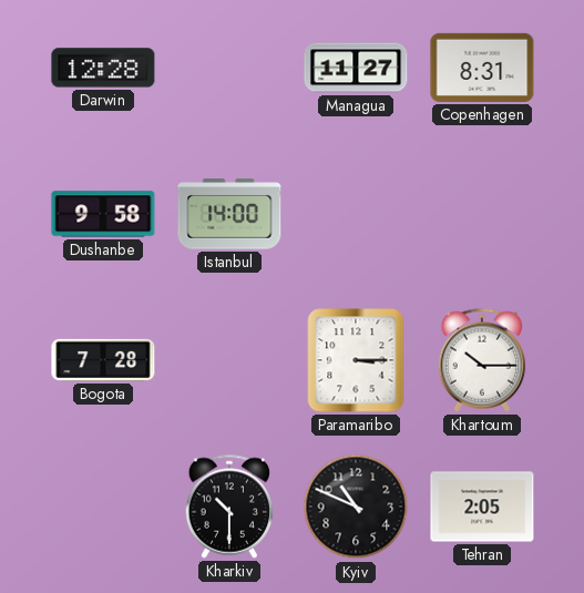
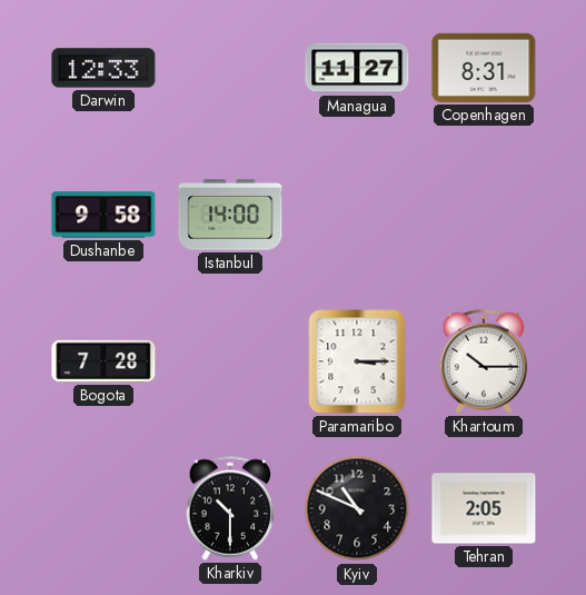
Darwin: 12:28 -> 12:33
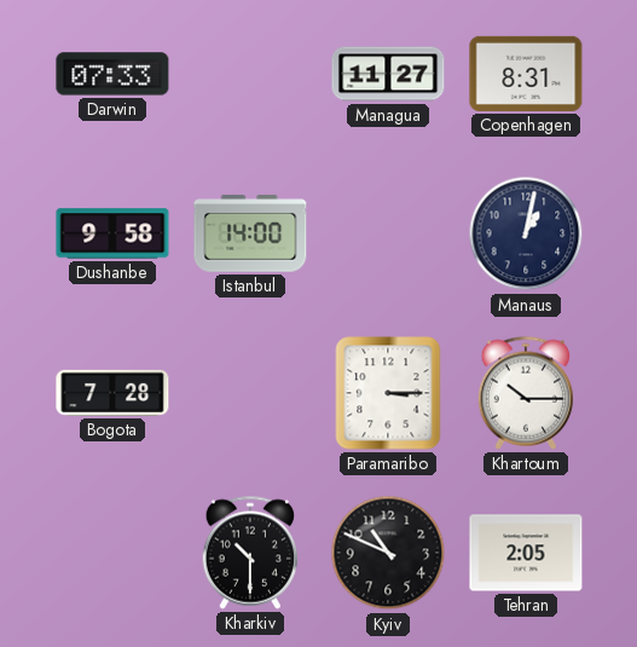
Darwin: 12:33 -> 07:33
Manaus: none -> 1:02
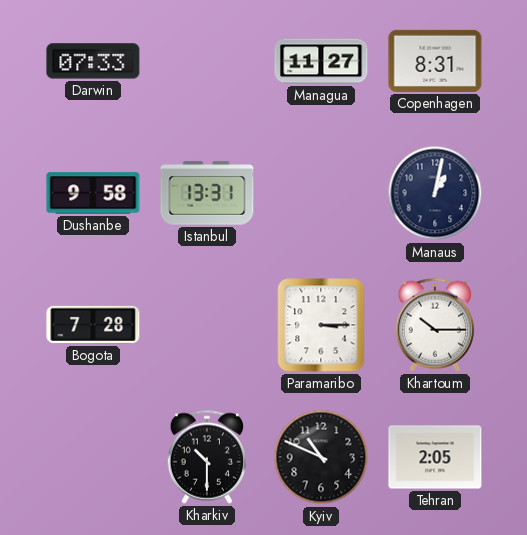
Istanbul: 14:00 -> 13:31
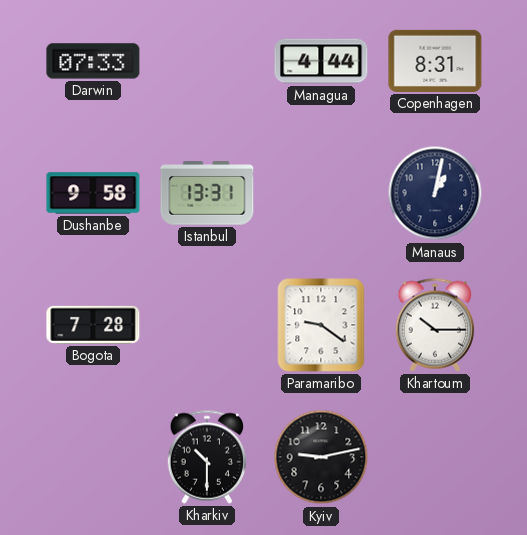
Managua: 11:27 -> 4:44
Paramaribo: 3:15 -> 9:21
Kyiv: 10:49 -> 9:13
Tehran: 2:05 -> none
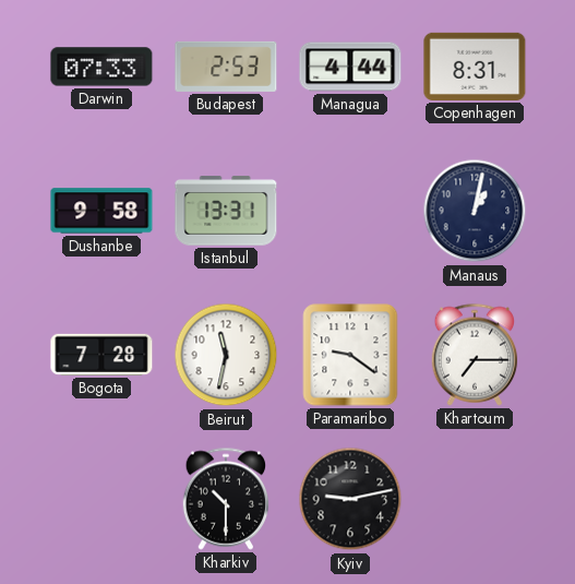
Budapest: none -> 2:53
Beirut: none -> 11:32
Khartoum: 10:15 -> 7:15
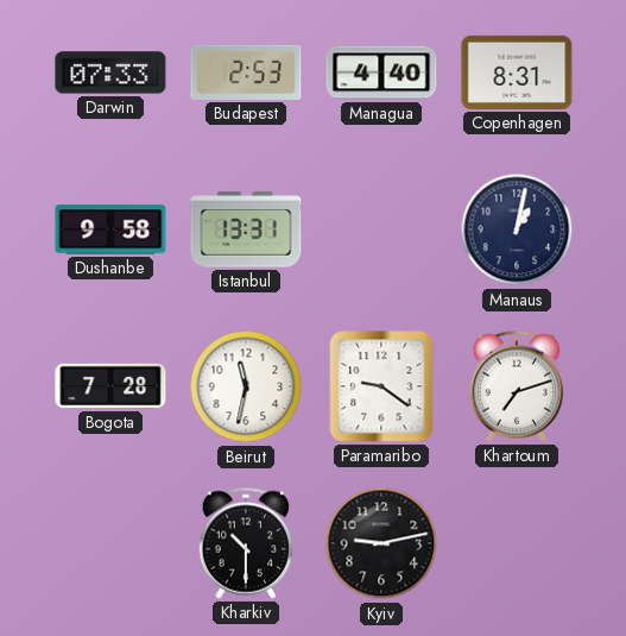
Managua: 4:44 -> 4:40
Khartoum: 7:15 -> 7:12
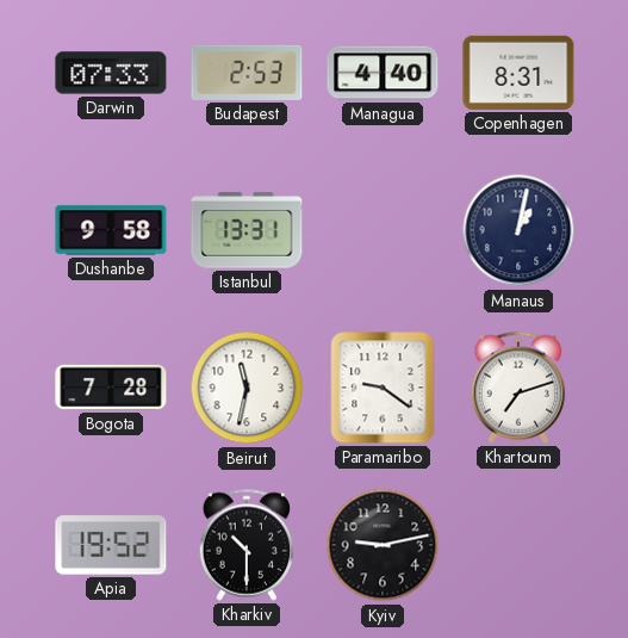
Apia: none -> 19:52
